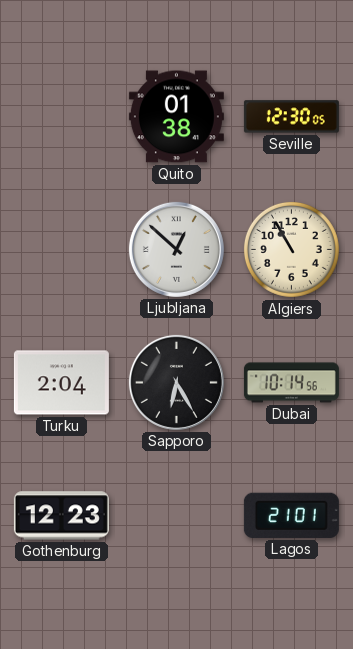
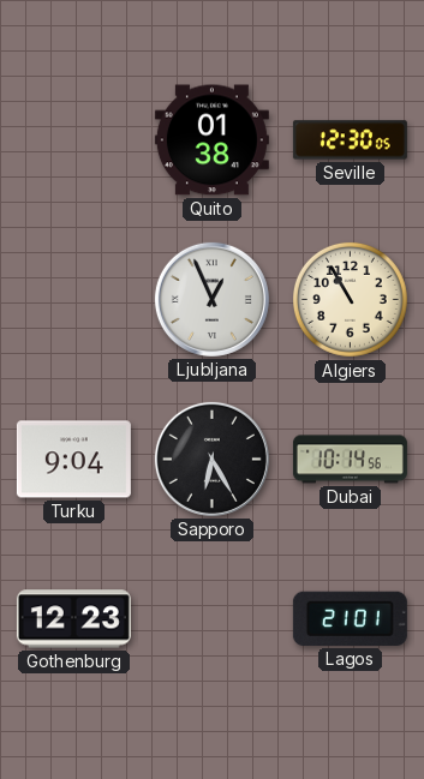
Ljubljana: 12:52 -> 12:56
Turku: 2:04 -> 9:04
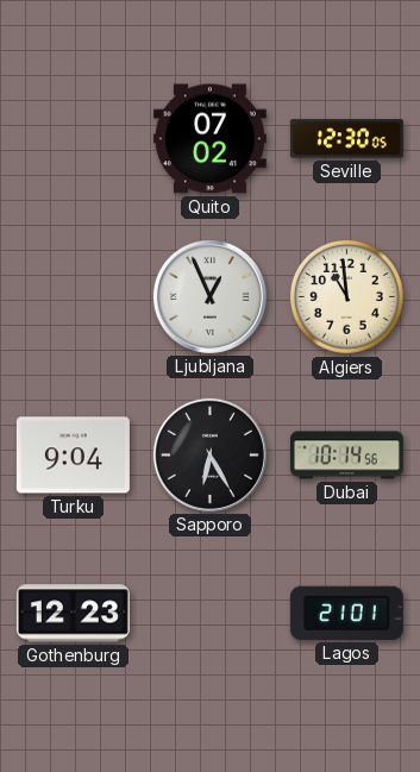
Quito: 01:38 -> 07:02
Algiers: 10:55 -> 10:59
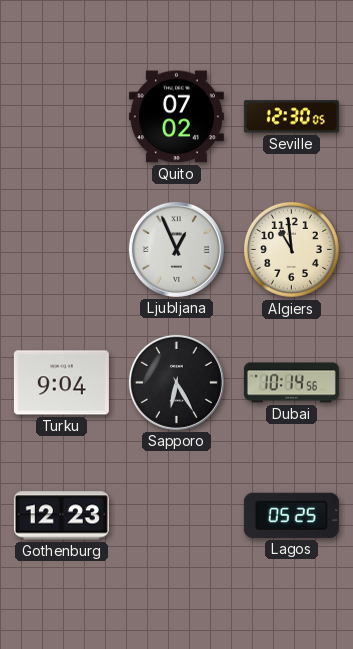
Lagos: 21:01 -> 05:25
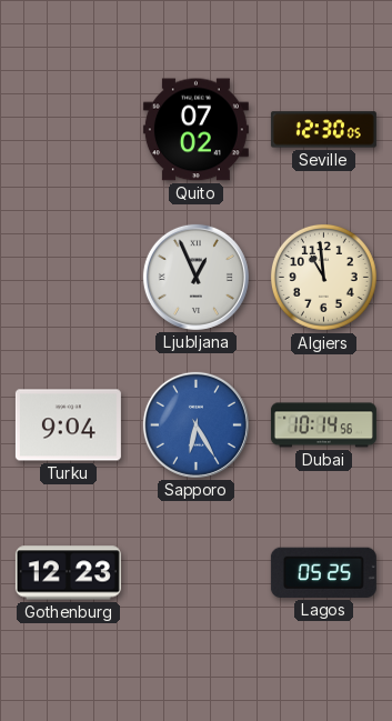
Sapporo dial: black -> blue
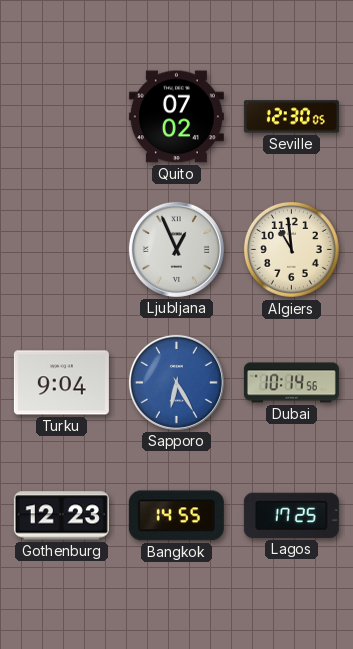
Bangkok: none -> 14:55
Lagos: 05:25 -> 17:25
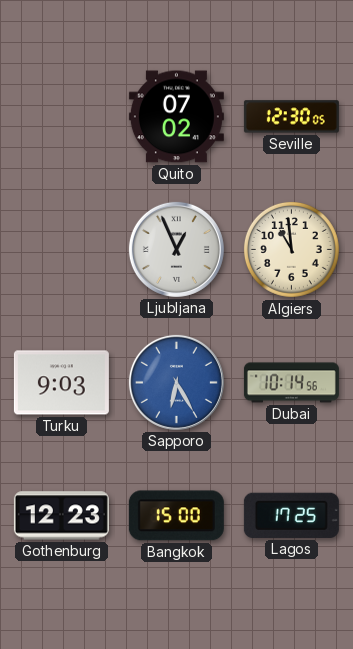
Turku: 9:04 -> 9:03
Bangkok: 14:55 -> 15:00
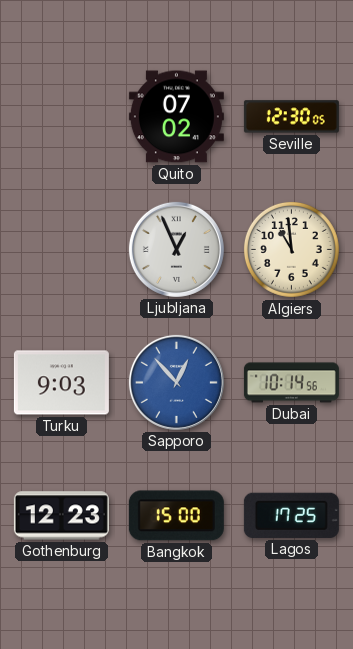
Sapporo: 6:25 -> 12:53
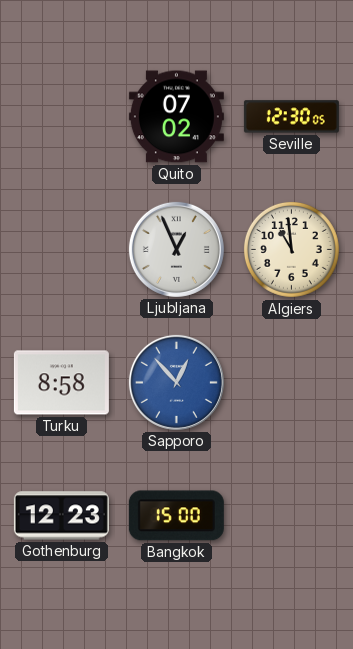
Turku: 9:03 -> 8:58
Dubai: 10:14 -> none
Lagos: 17:25 -> none
